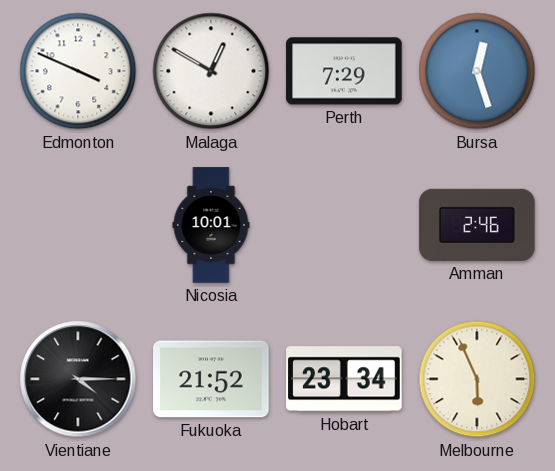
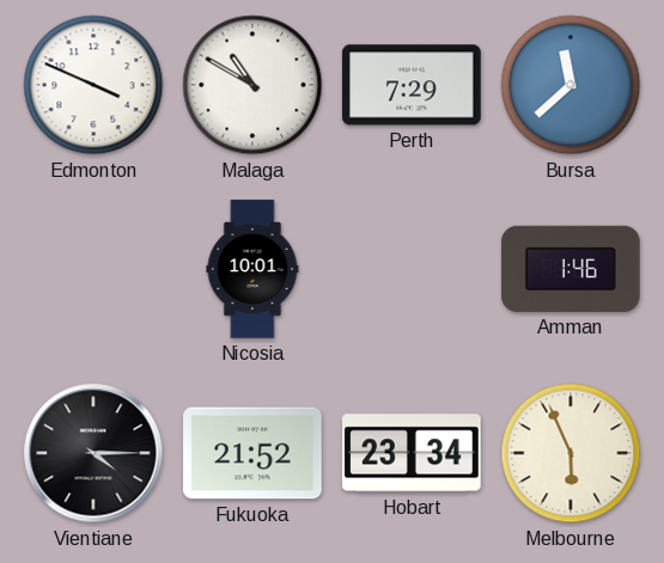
Malaga: 12:50 -> 10:50
Bursa: 12:27 -> 11:38
Amman: 2:46 -> 1:46
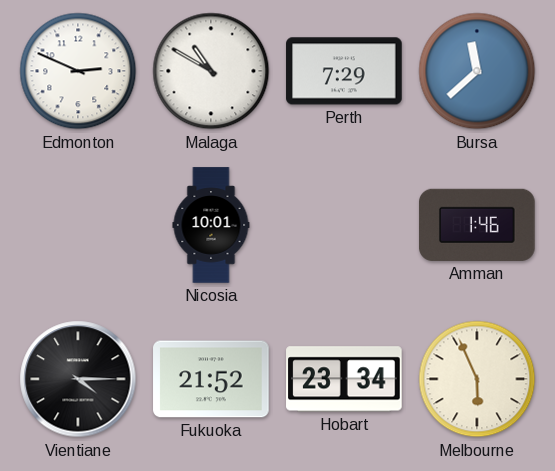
Edmonton: 3:49 -> 2:49
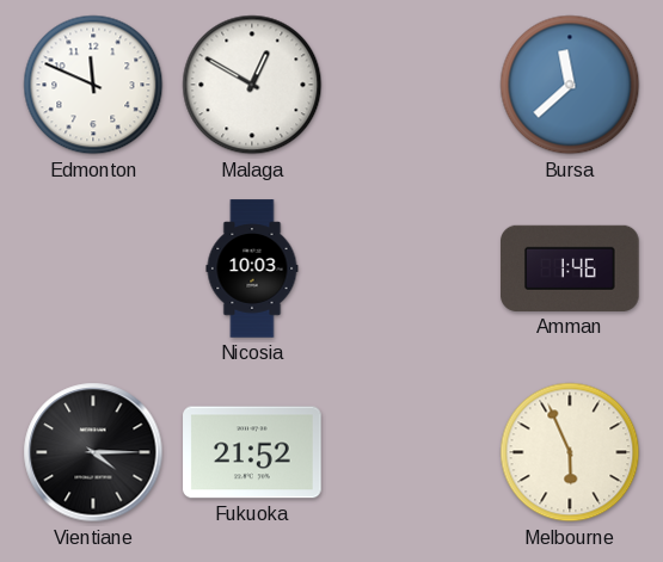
Edmonton: 2:49 -> 11:49
Malaga: 10:50 -> 12:50
Perth: 7:29 -> none
Nicosia: 10:01 -> 10:03
Hobart: 23:34 -> none
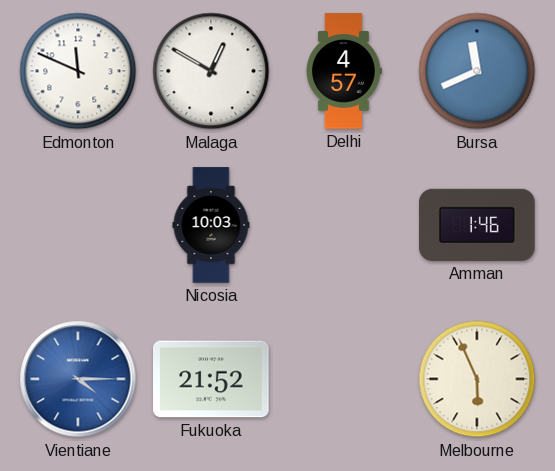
Delhi: none -> 4:57
Bursa: 11:38 -> 11:41
Vientiane dial: black -> blue
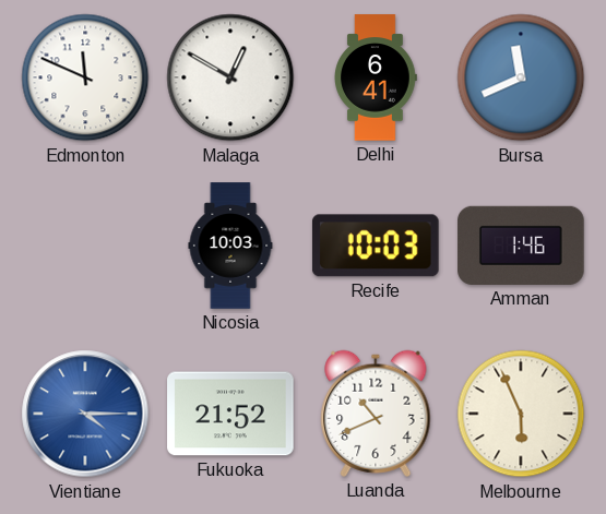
Delhi: 4:57 -> 6:41
Recife: none -> 10:03
Luanda: none -> 10:41
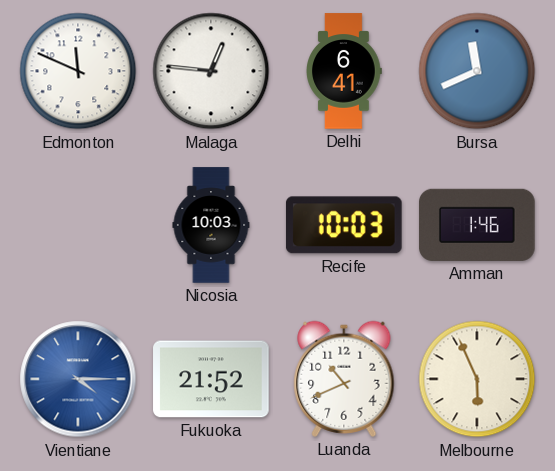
Malaga: 12:50 -> 12:46
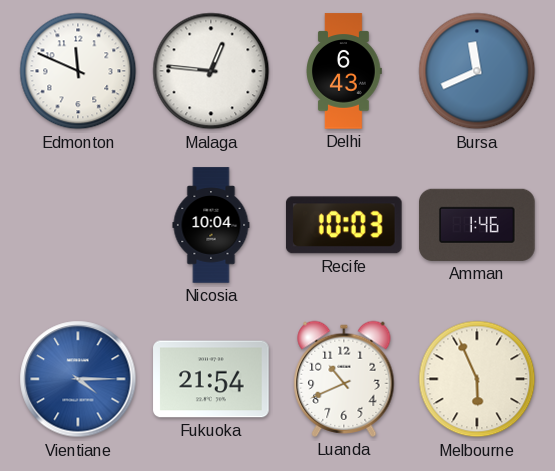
Delhi: 6:41 -> 6:43
Nicosia: 10:03 -> 10:04
Fukuoka: 21:52 -> 21:54
